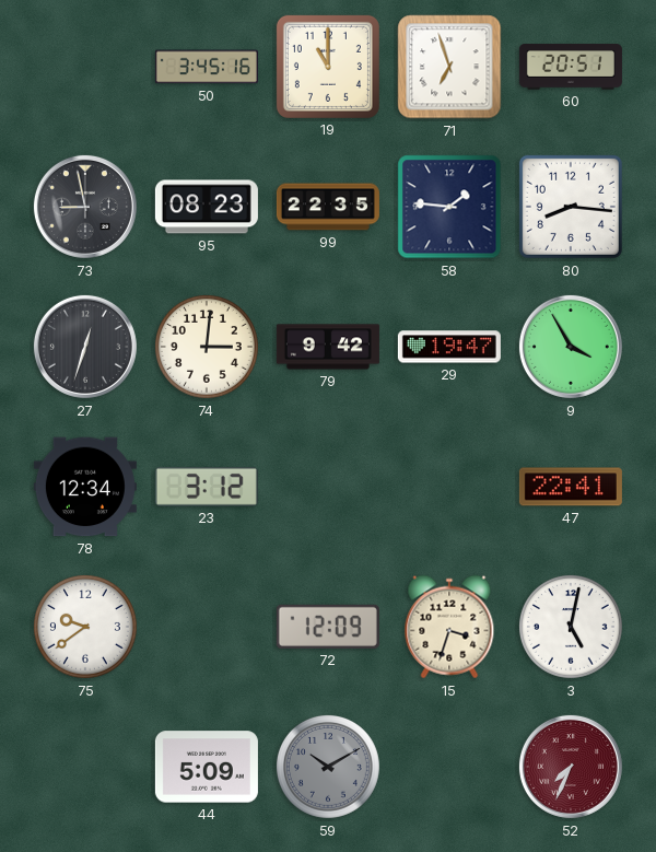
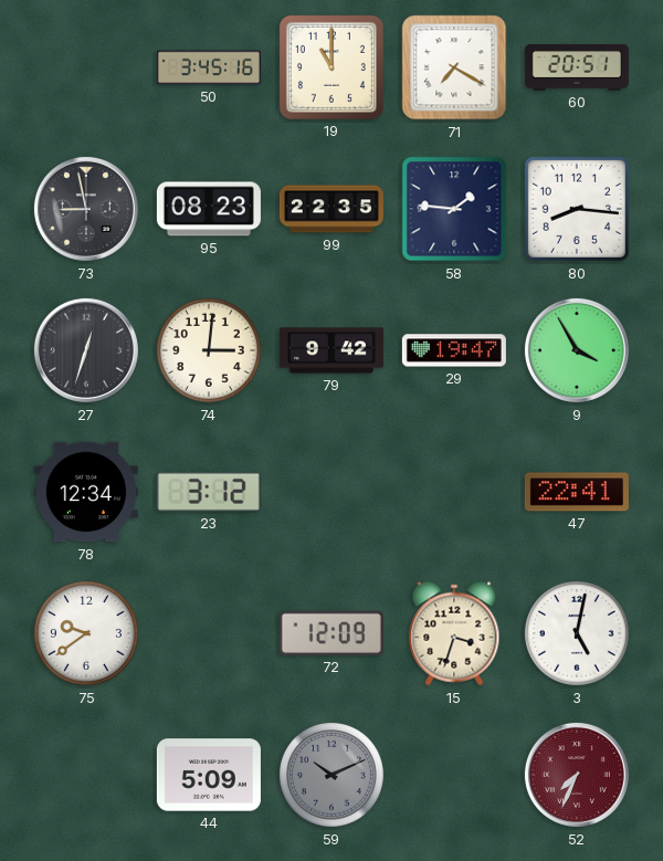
71: 6:57 -> 7:20
59: 10:10 -> 10:11
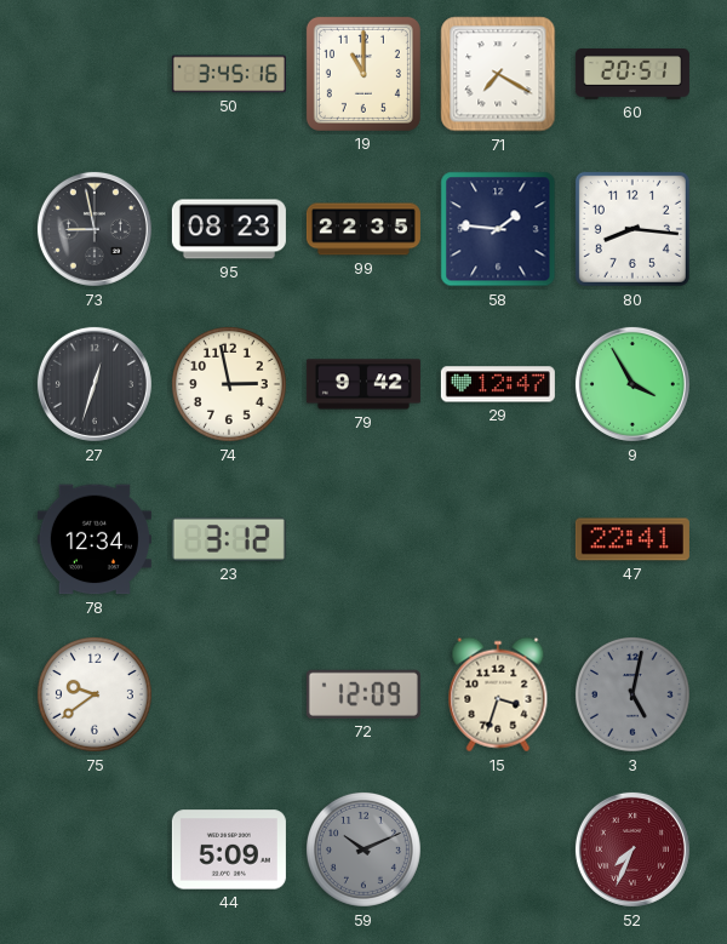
74: 3:01 -> 2:58
29: 19:47 -> 12:47
3 dial: white -> grey
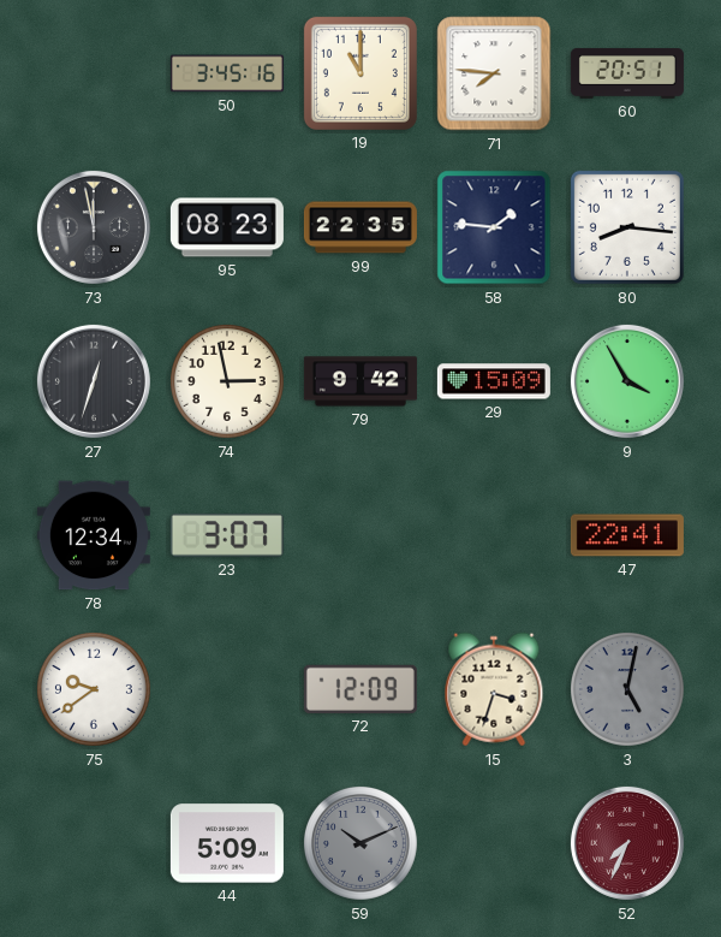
71: 7:20 -> 7:46
73: 8:58 -> 11:58
29: 12:47 -> 15:09
23: 3:12 -> 3:07
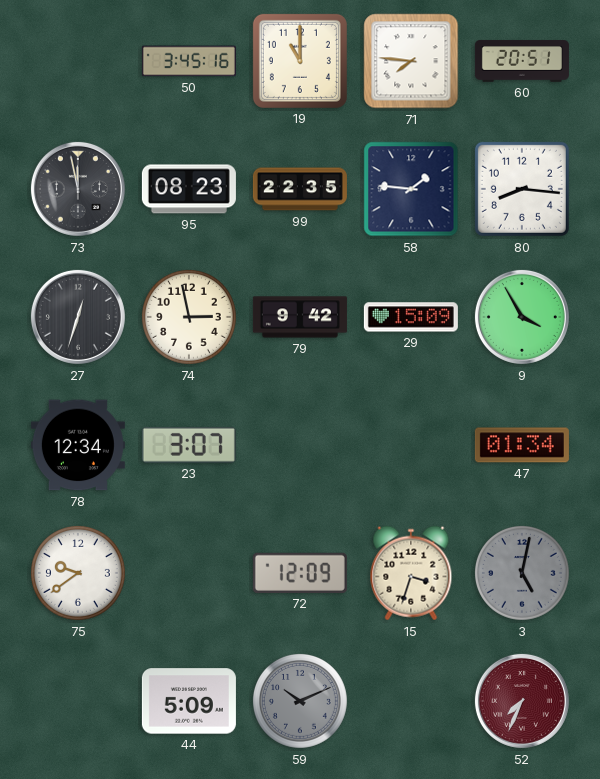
47: 22:41 -> 01:34
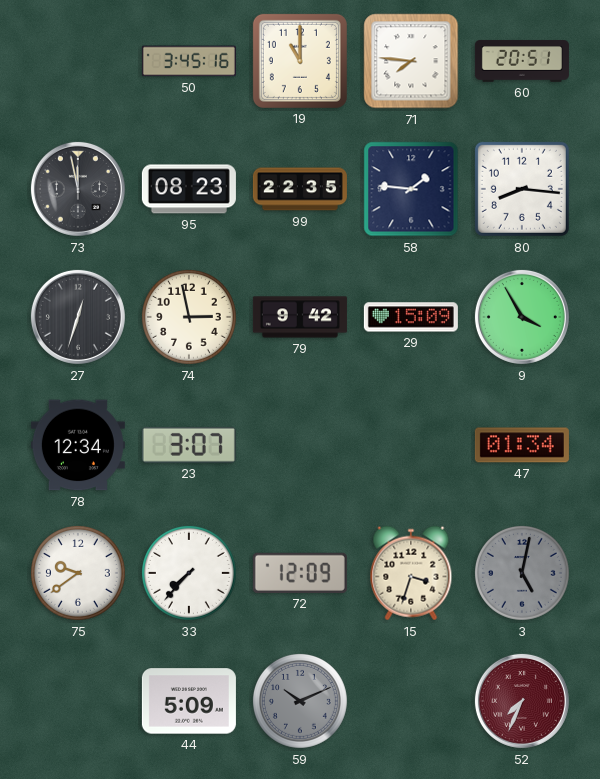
33: none -> 7:37
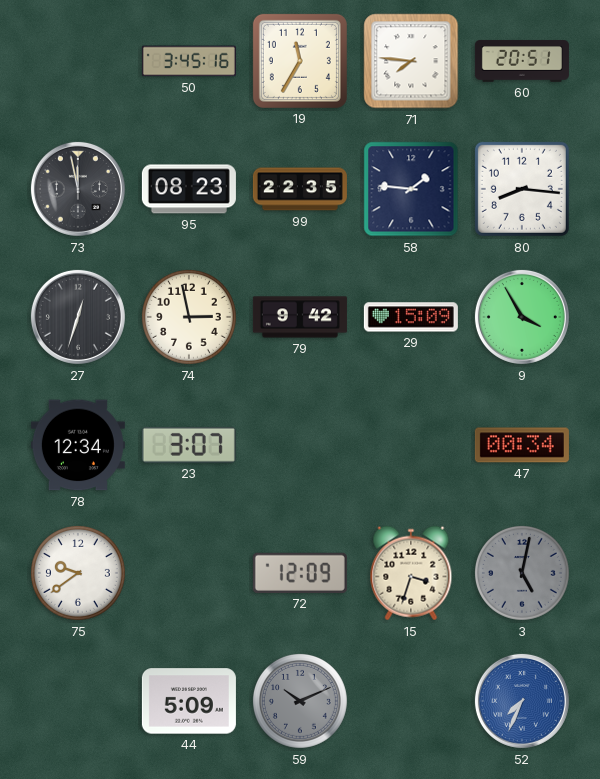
19: 11:00 -> 11:35
47: 01:34 -> 00:34
33: 7:37 -> none
52 dial: burgundy -> blue
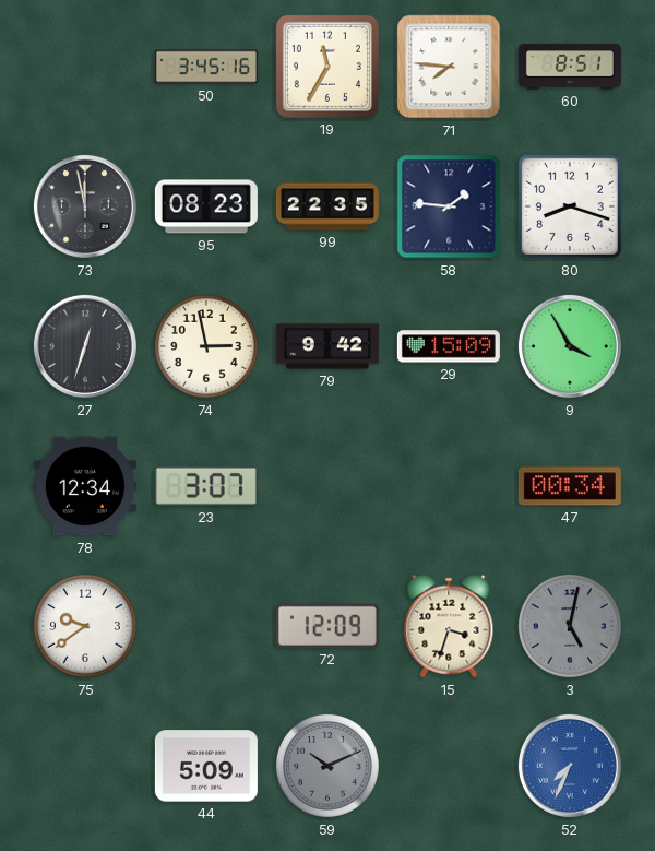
60: 20:51 -> 8:51
80: 8:16 -> 8:18
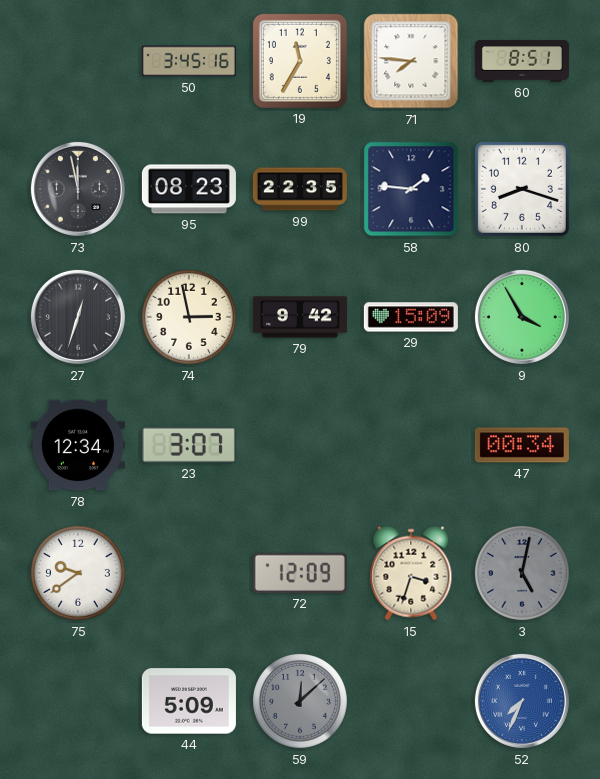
59: 10:11 -> 12:08
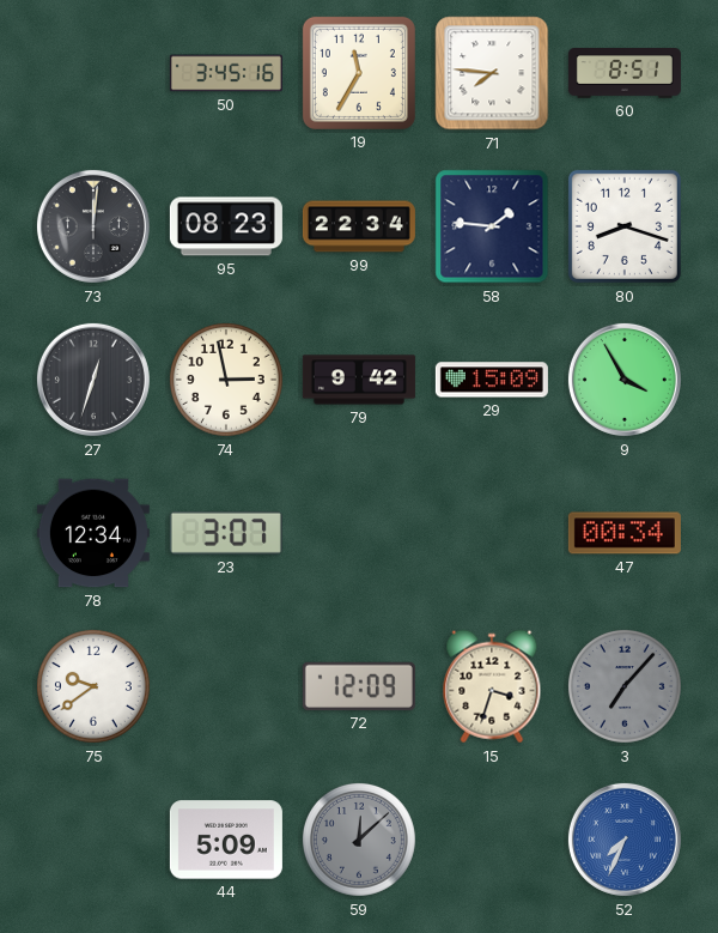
73: 11:58 -> 12:01
99: 22:35 -> 22:34
3: 5:02 -> 7:07
